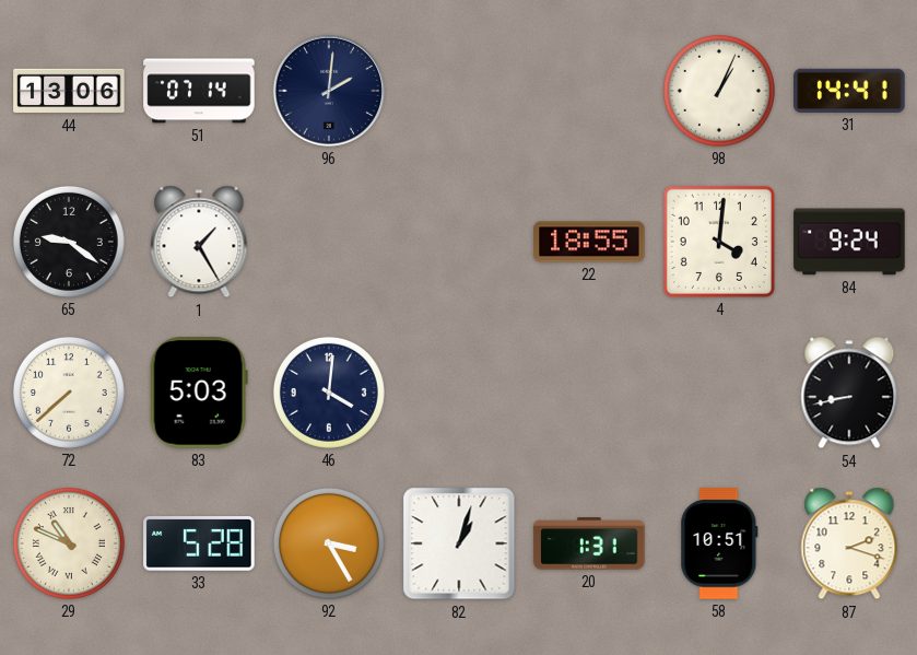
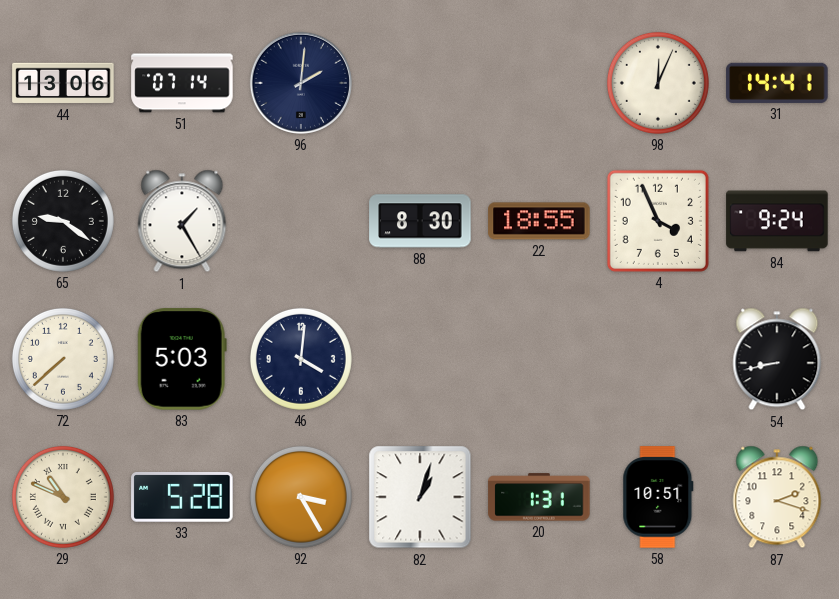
98: 1:04 -> 12:04
88: none -> 8:30
4: 4:01 -> 3:56
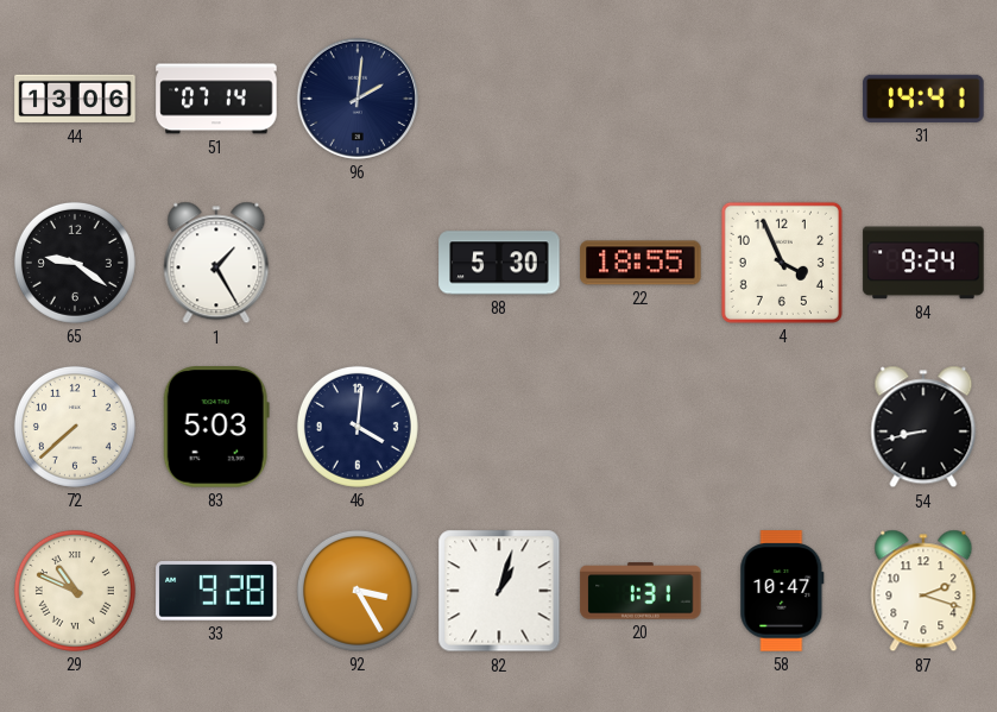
98: 12:04 -> none
88: 8:30 -> 5:30
33: 5:28 -> 9:28
58: 10:51 -> 10:47
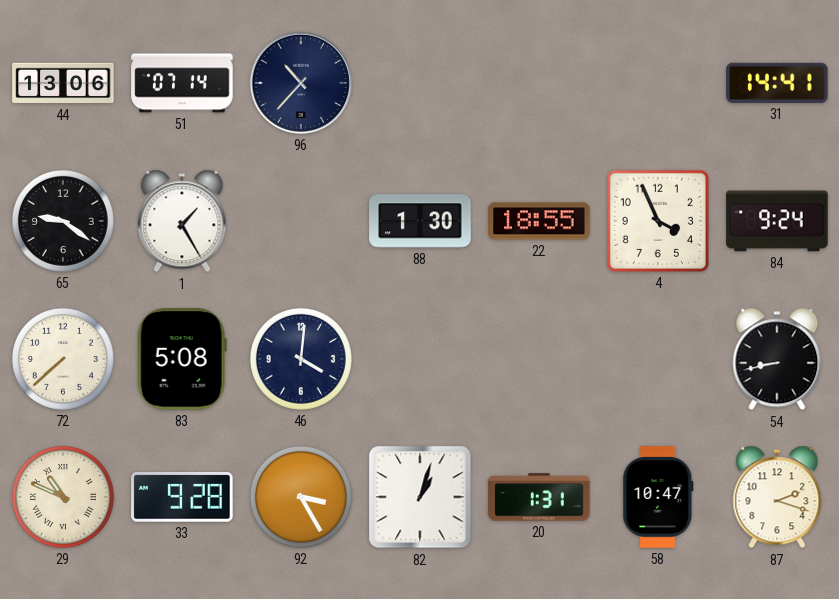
96: 2:01 -> 10:37
88: 5:30 -> 1:30
83: 5:03 -> 5:08
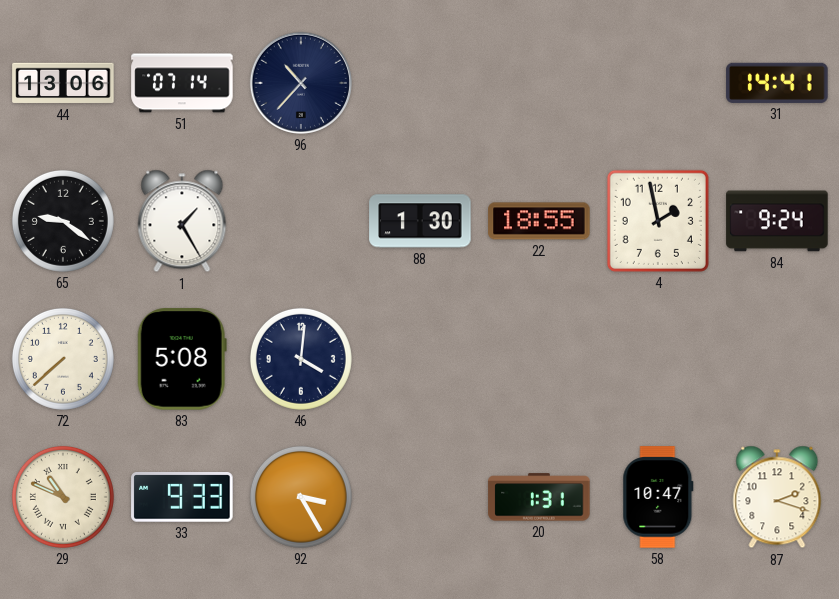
4: 3:56 -> 1:58
54: 8:43 -> none
33: 9:28 -> 9:33
82: 1:03 -> none
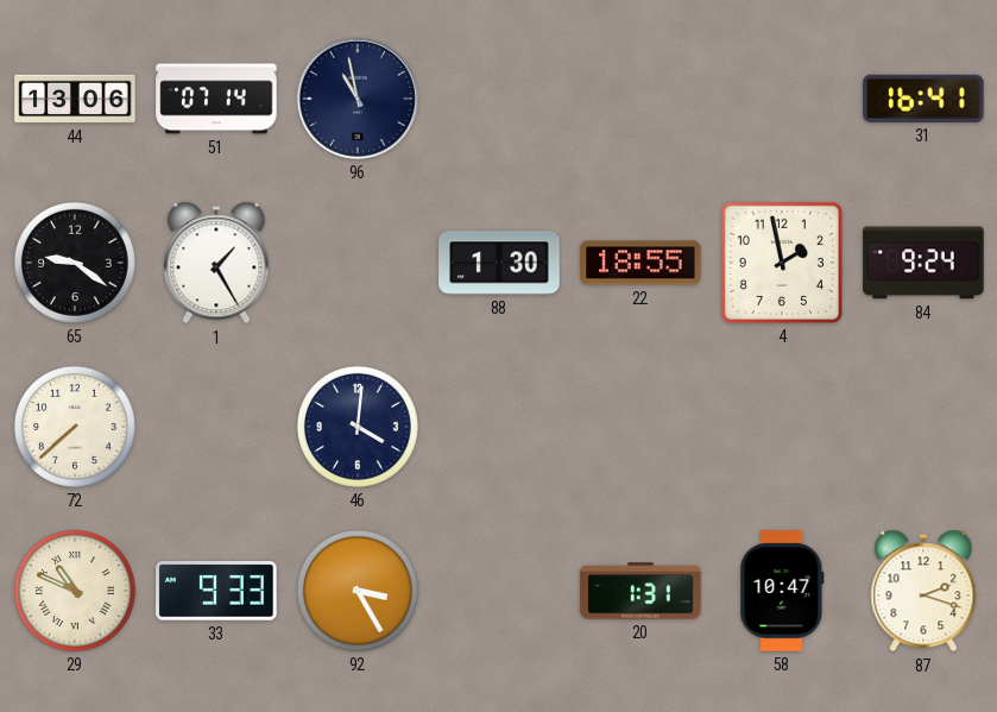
96: 10:37 -> 10:58
31: 14:41 -> 16:41
83: 5:08 -> none
